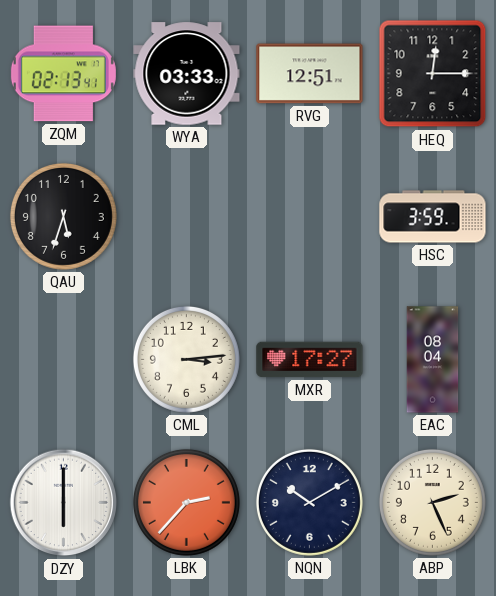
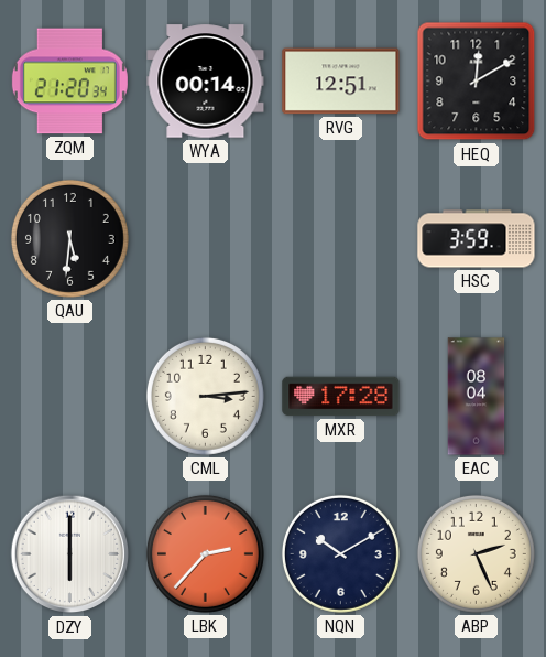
ZQM: 02:13 -> 21:20
WYA: 03:33 -> 00:14
HEQ: 12:15 -> 12:10
QAU: 5:33 -> 5:31
MXR: 17:27 -> 17:28
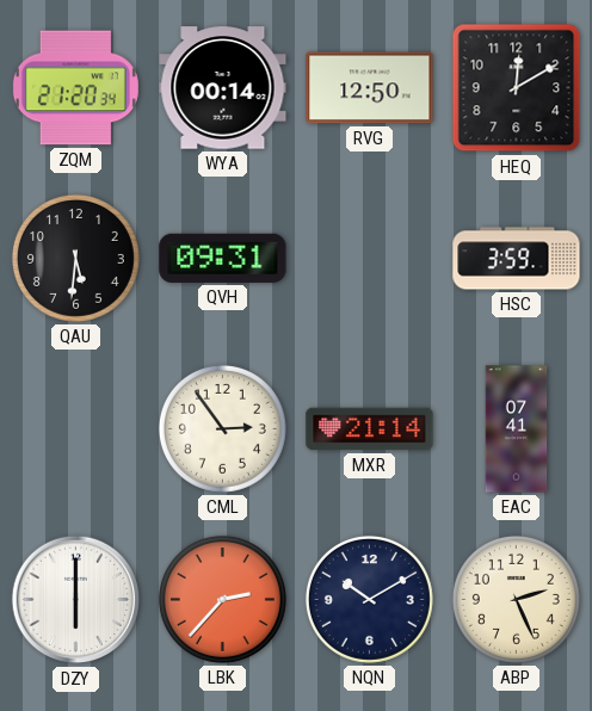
RVG: 12:51 -> 12:50
QVH: none -> 09:31
CML: 3:14 -> 2:54
MXR: 17:28 -> 21:14
EAC: 08:04 -> 07:41
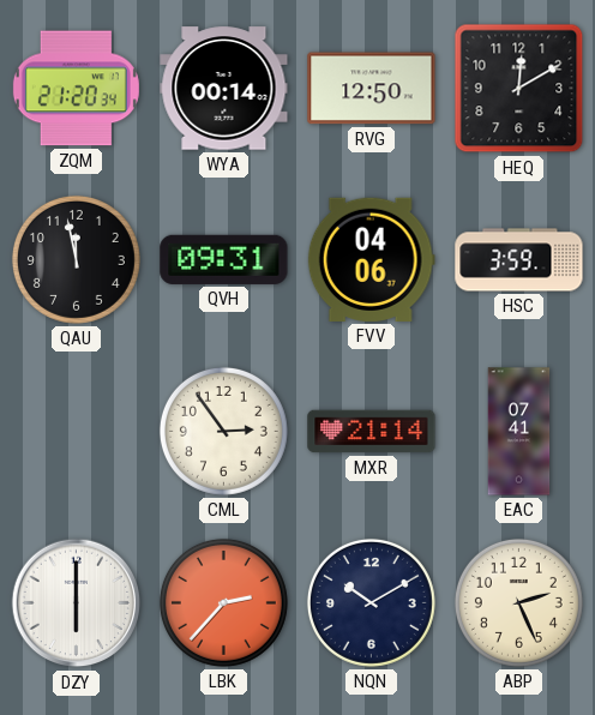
QAU: 5:31 -> 11:58
FVV: none -> 04:06
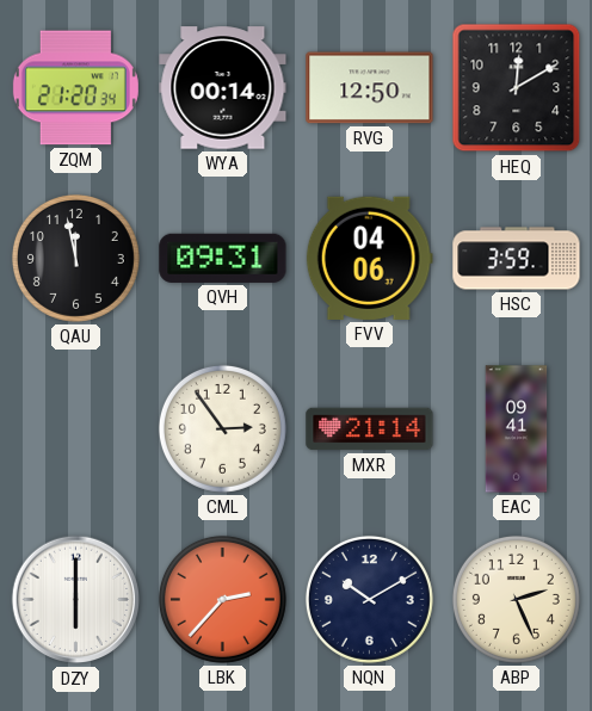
EAC: 07:41 -> 09:41
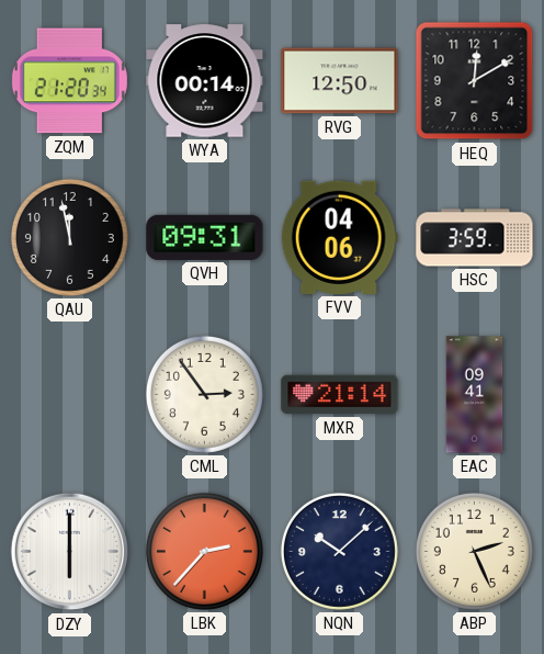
NQN: 10:10 -> 10:08
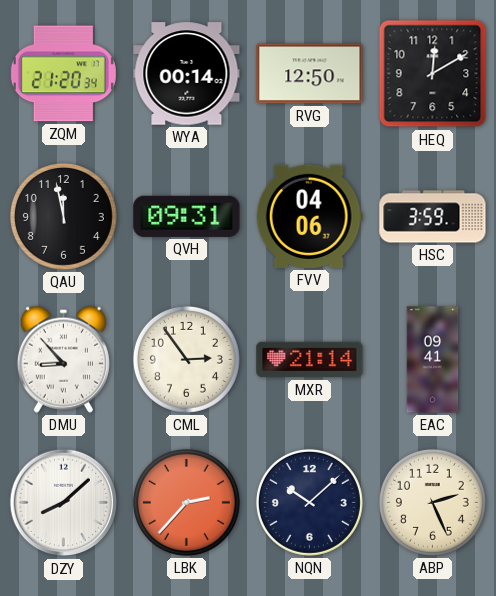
DMU: none -> 8:53
DZY: 6:00 -> 8:08
